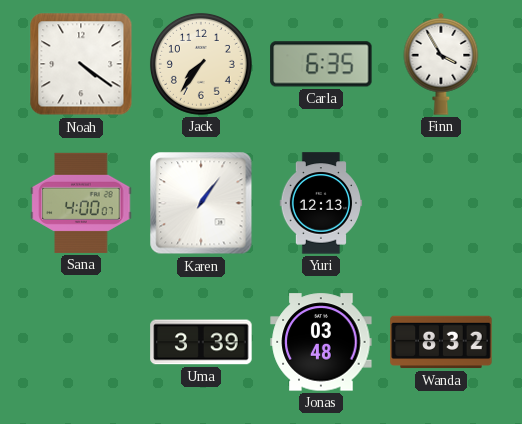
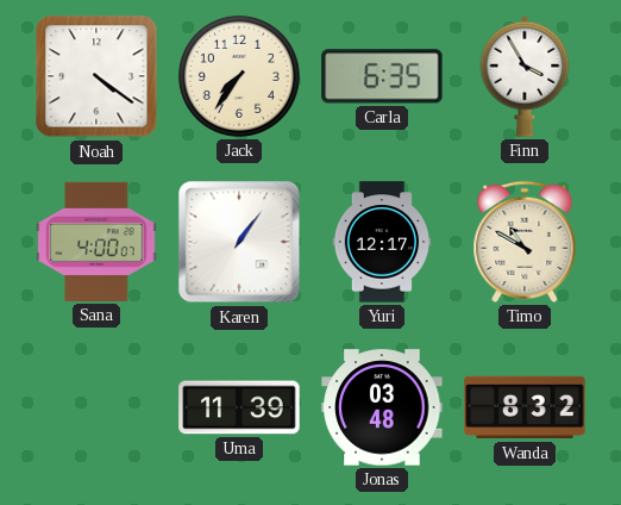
Yuri: 12:13 -> 12:17
Timo: none -> 10:50
Uma: 3:39 -> 11:39
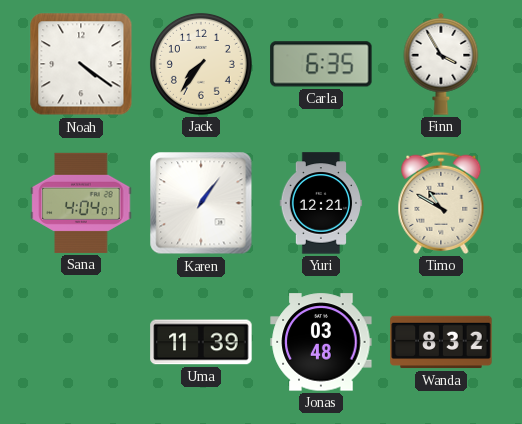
Sana: 4:00 -> 4:04
Yuri: 12:17 -> 12:21
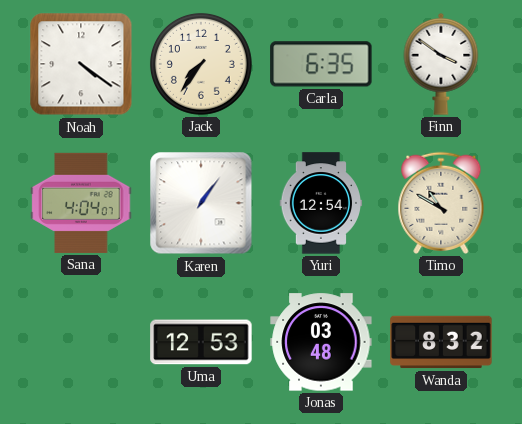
Finn: 3:55 -> 3:51
Yuri: 12:21 -> 12:54
Uma: 11:39 -> 12:53
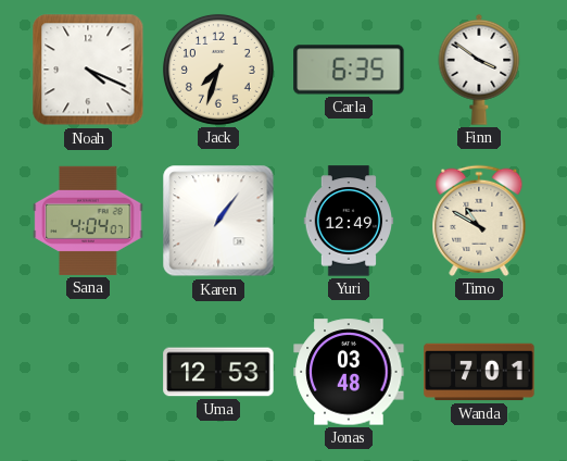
Noah: 4:21 -> 4:19
Jack: 7:36 -> 7:33
Yuri: 12:54 -> 12:49
Wanda: 8:32 -> 7:01
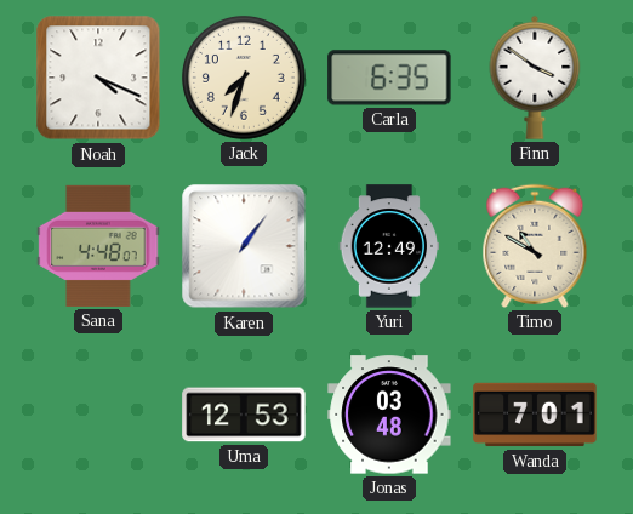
Sana: 4:04 -> 4:48
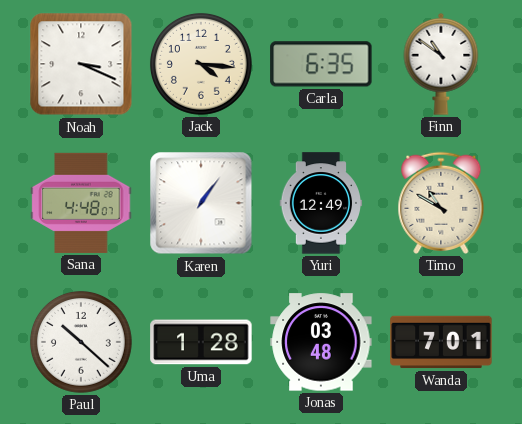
Noah: 4:19 -> 3:19
Jack: 7:33 -> 4:16
Finn: 3:51 -> 10:51
Paul: none -> 10:22
Uma: 12:53 -> 1:28
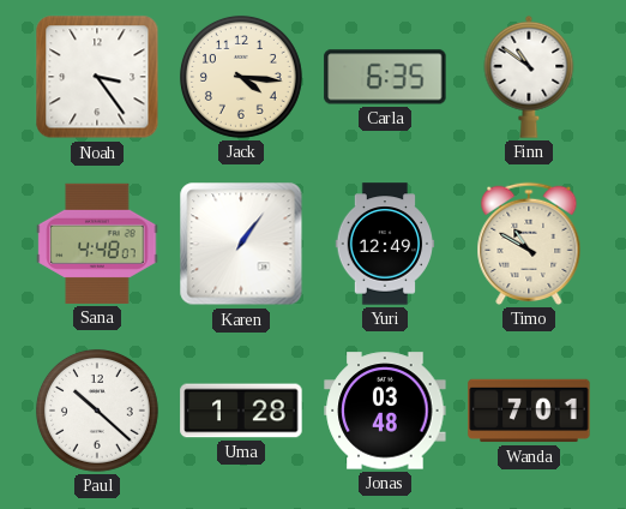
Noah: 3:19 -> 3:24
